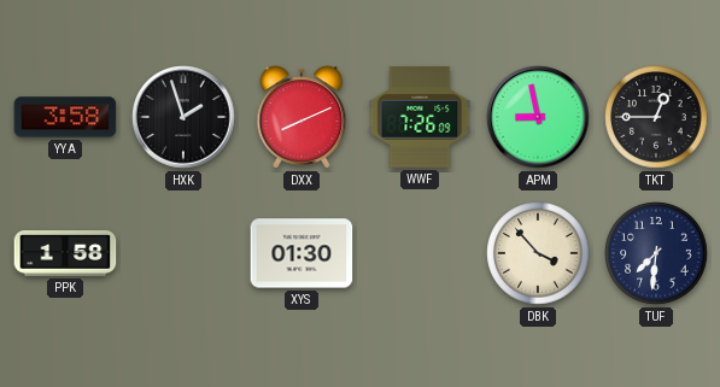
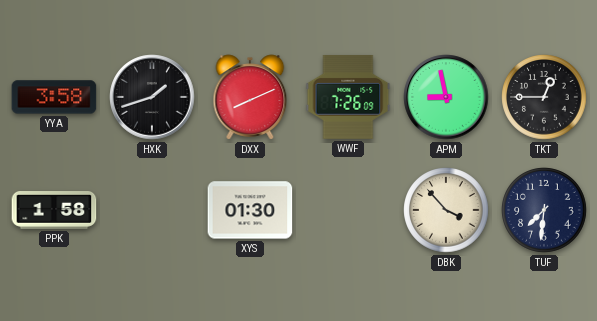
HXK: 1:57 -> 1:42
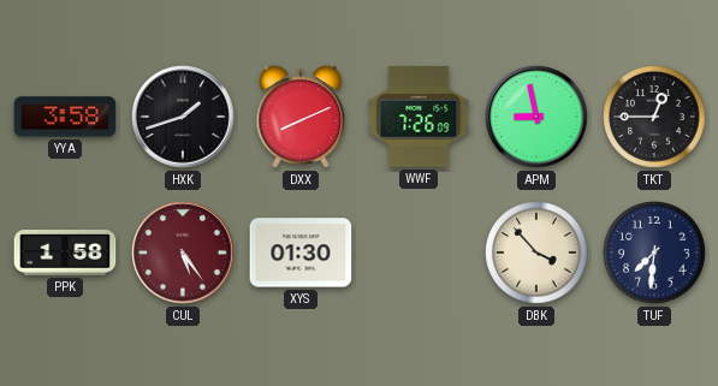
CUL: none -> 5:24
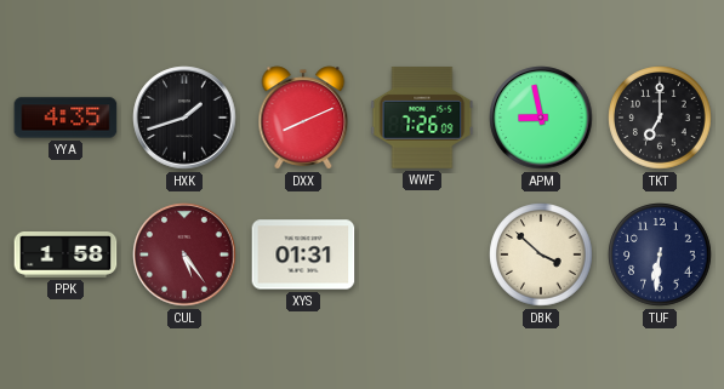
YYA: 3:58 -> 4:35
TKT: 12:45 -> 7:00
XYS: 01:30 -> 01:31
DBK: 3:53 -> 3:52
TUF: 7:31 -> 6:31
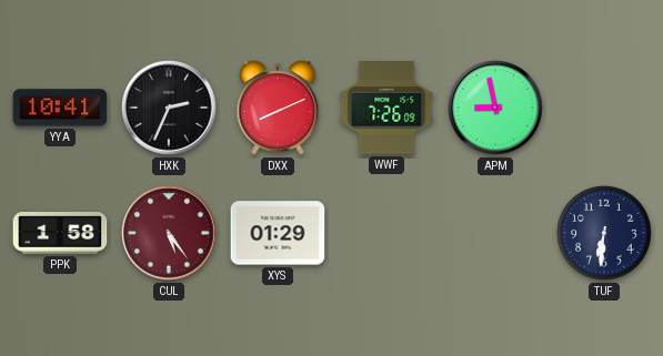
YYA: 4:35 -> 10:41
HXK: 1:42 -> 2:34
TKT: 7:00 -> none
XYS: 01:31 -> 01:29
DBK: 3:52 -> none
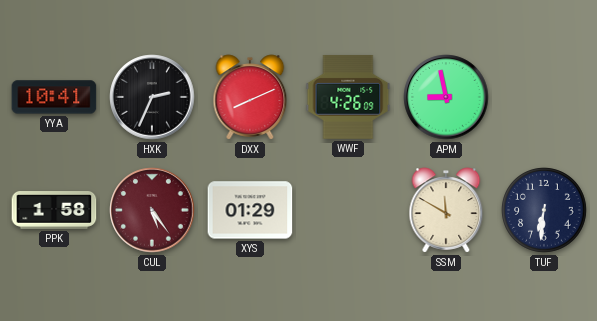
WWF: 7:26 -> 4:26
SSM: none -> 11:50
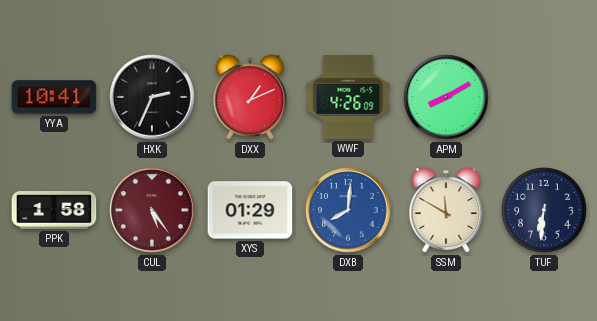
DXX: 8:11 -> 1:11
APM: 8:58 -> 8:10
DXB: none -> 8:01
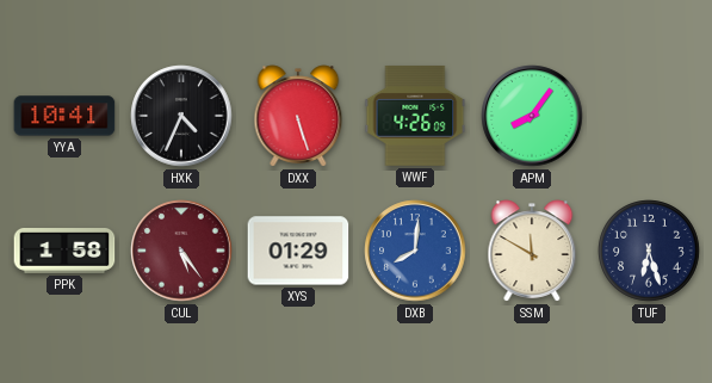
HXK: 2:34 -> 4:34
DXX: 1:11 -> 5:27
APM: 8:10 -> 8:06
TUF: 6:31 -> 6:27
